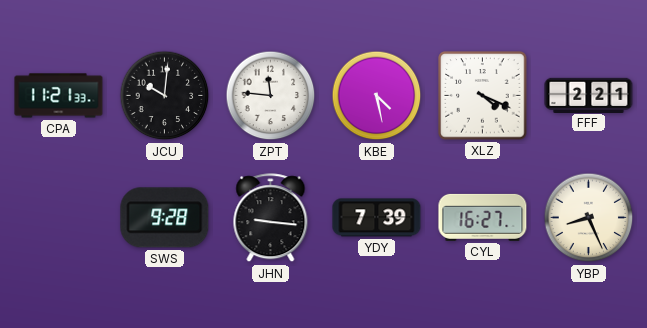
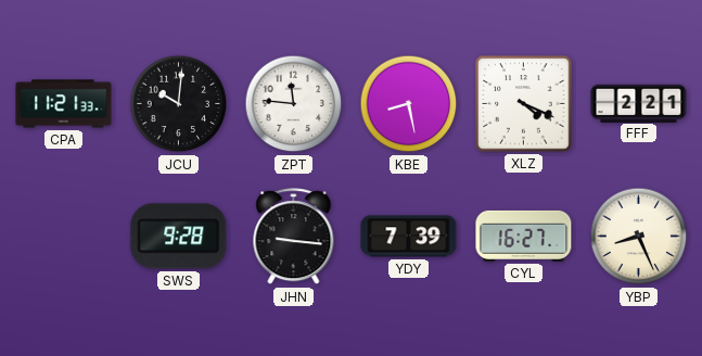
KBE: 4:28 -> 8:28
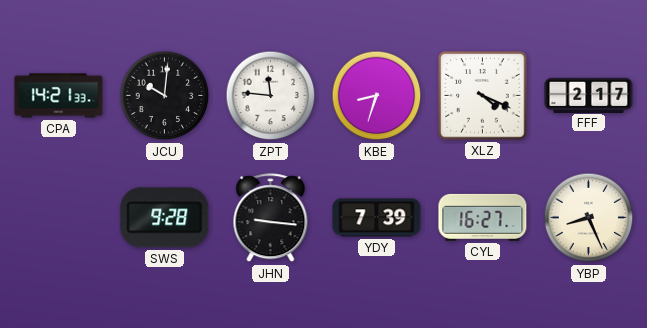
CPA: 11:21 -> 14:21
KBE: 8:28 -> 8:33
FFF: 2:21 -> 2:17
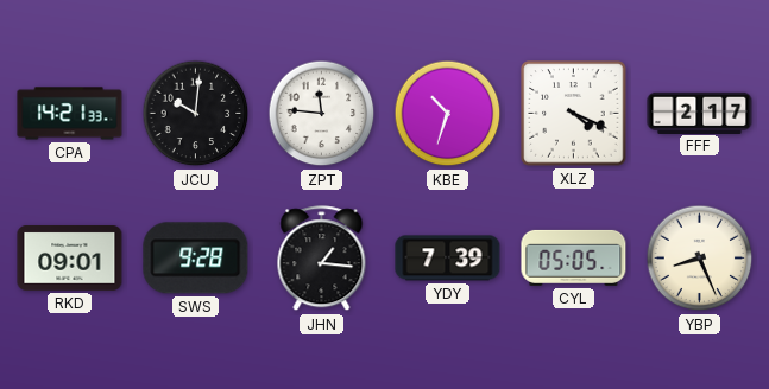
KBE: 8:33 -> 10:33
RKD: none -> 09:01
JHN: 9:16 -> 1:16
CYL: 16:27 -> 05:05
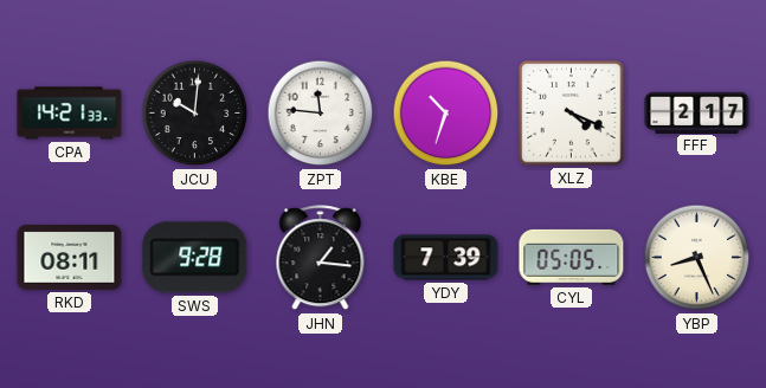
RKD: 09:01 -> 08:11
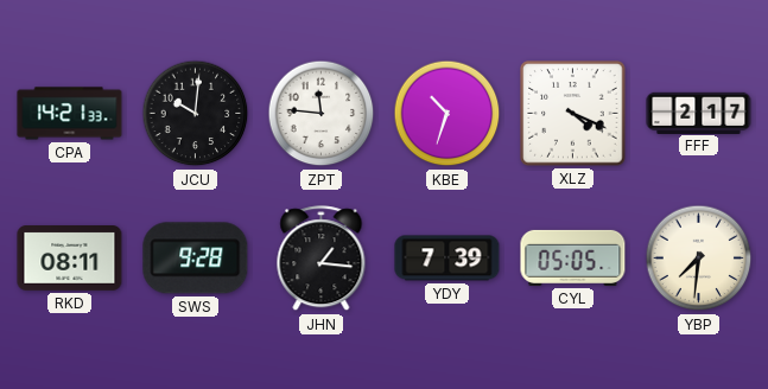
YBP: 8:26 -> 7:31
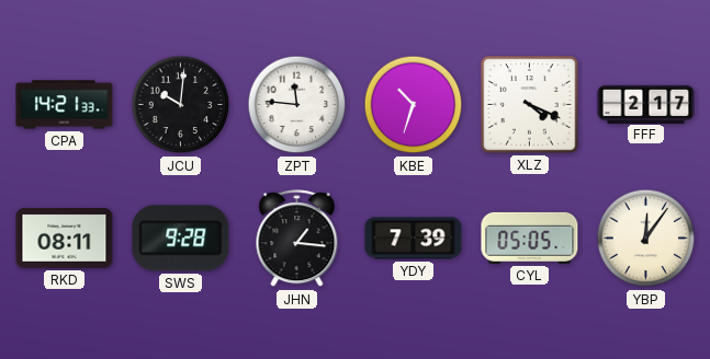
YBP: 7:31 -> 12:06
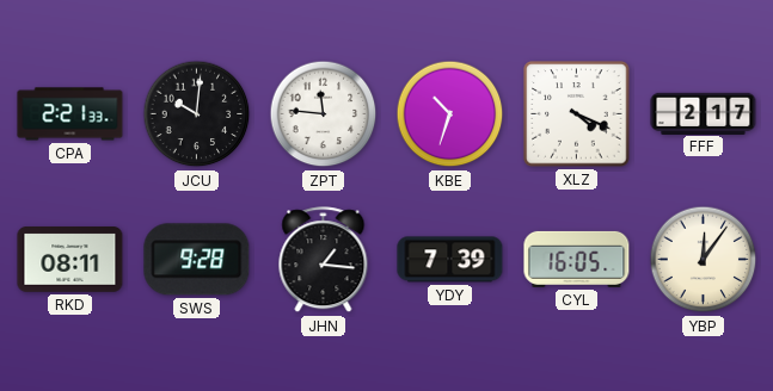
CPA: 14:21 -> 2:21
CYL: 05:05 -> 16:05
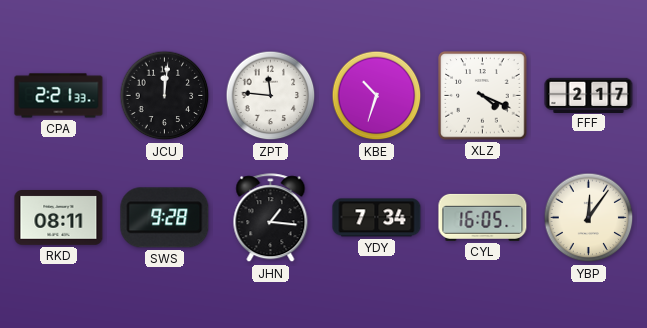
JCU: 10:01 -> 12:01
YDY: 7:39 -> 7:34
